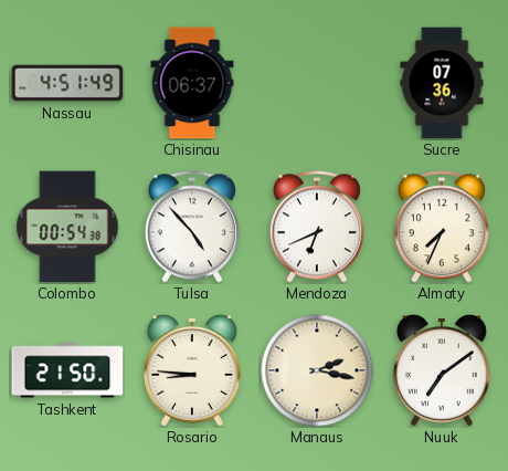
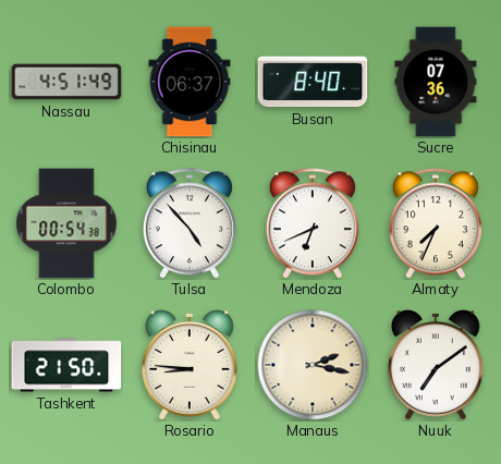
Busan: none -> 8:40
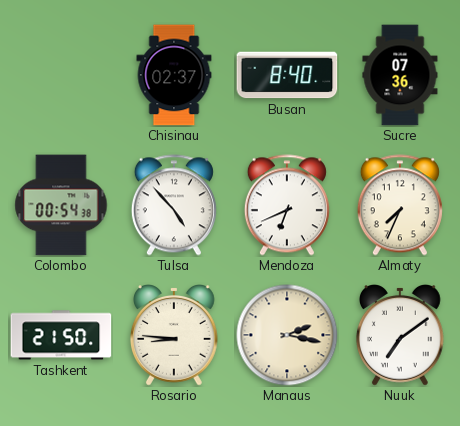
Nassau: 4:51 -> none
Chisinau: 06:37 -> 02:37
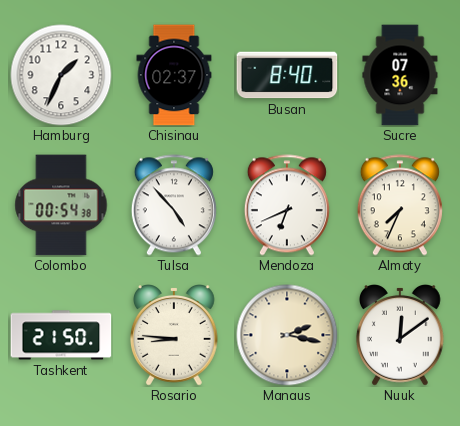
Hamburg: none -> 1:34
Nuuk: 7:09 -> 12:09
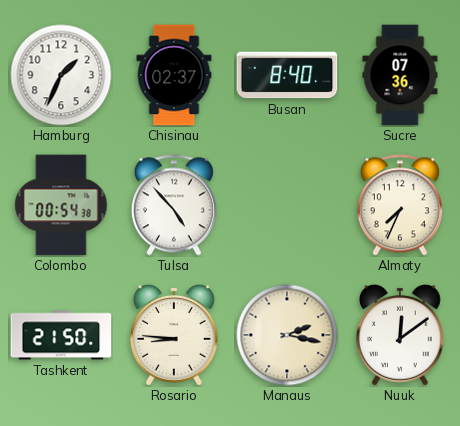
Mendoza: 6:41 -> none
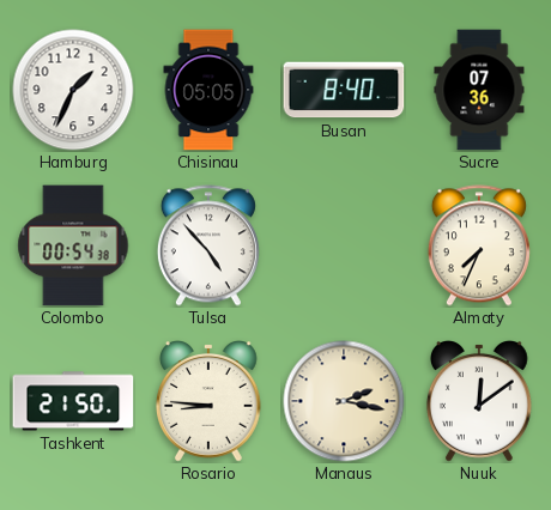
Chisinau: 02:37 -> 05:05
